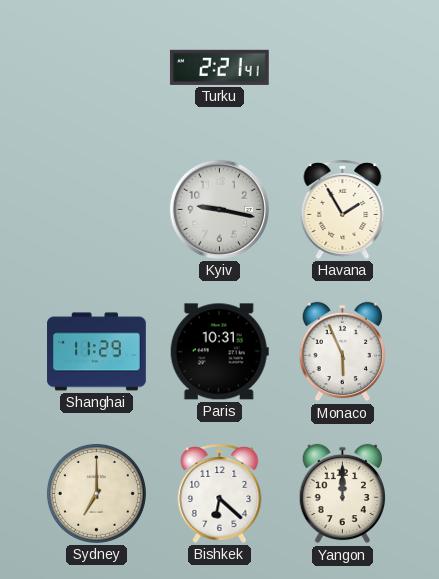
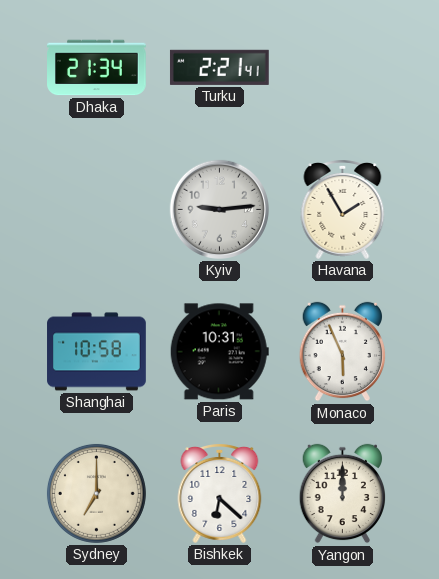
Dhaka: none -> 21:34
Kyiv: 9:17 -> 9:14
Shanghai: 11:29 -> 10:58
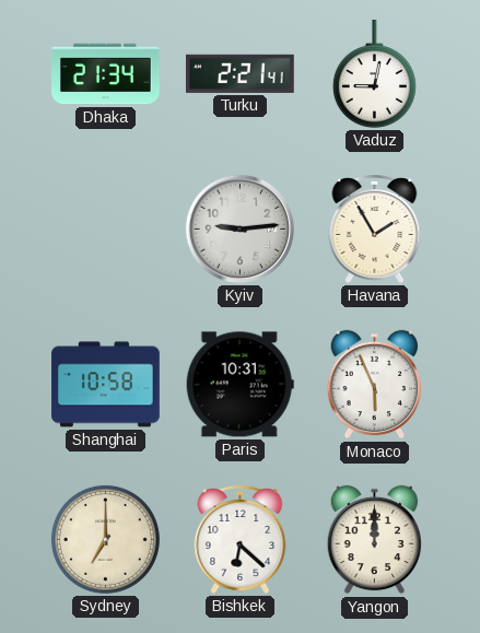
Vaduz: none -> 9:02
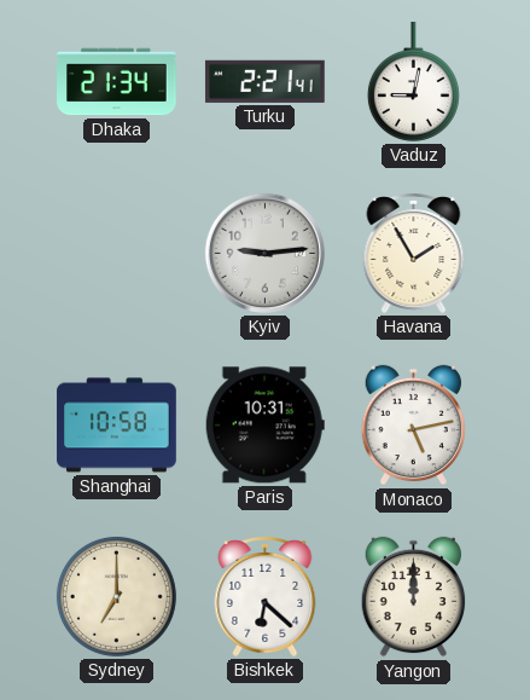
Monaco: 5:56 -> 5:13
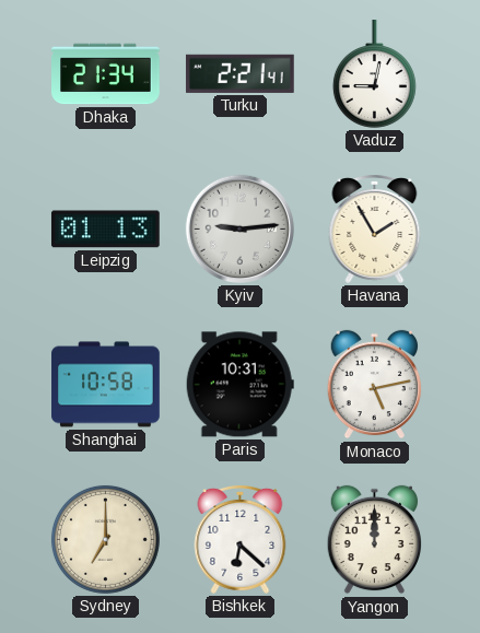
Leipzig: none -> 01:13
